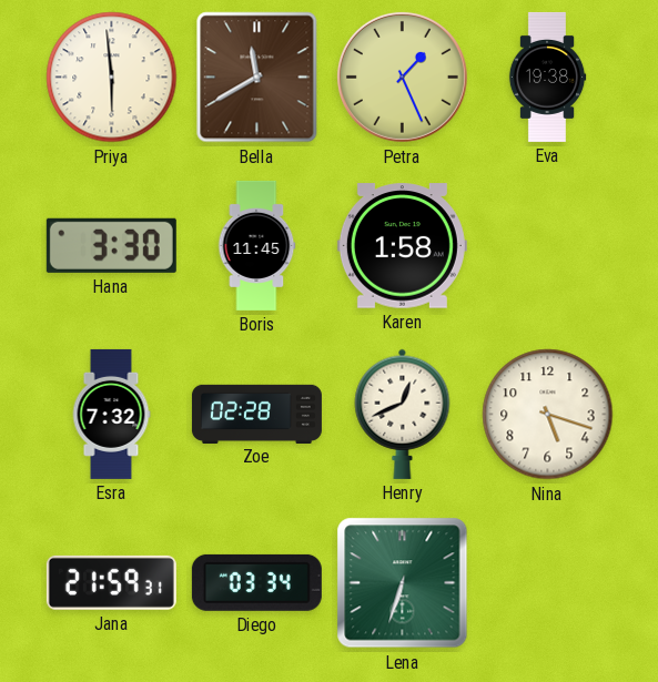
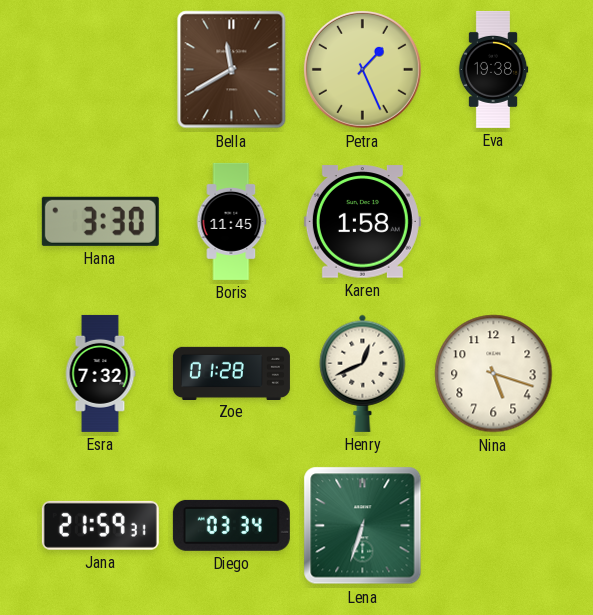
Priya: 5:59 -> none
Zoe: 02:28 -> 01:28
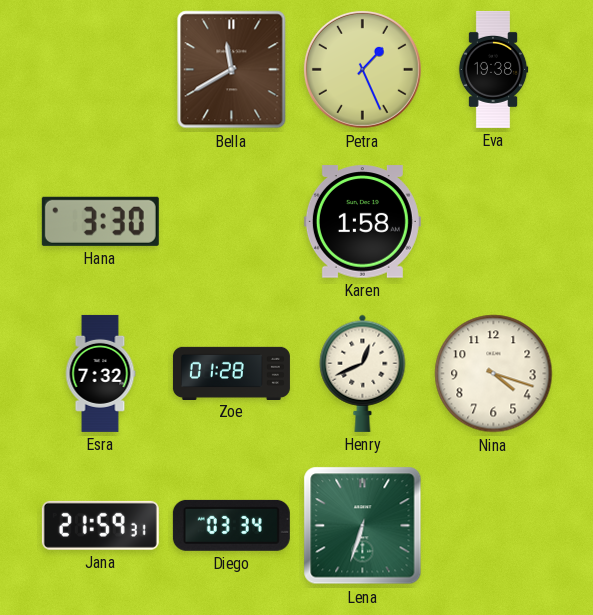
Boris: 11:45 -> none
Nina: 5:18 -> 4:18
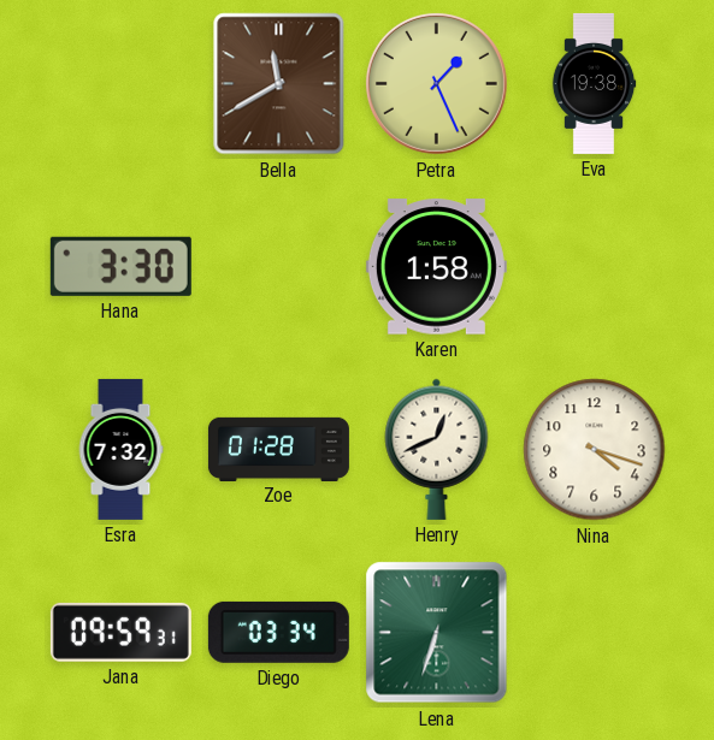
Jana: 21:59 -> 09:59
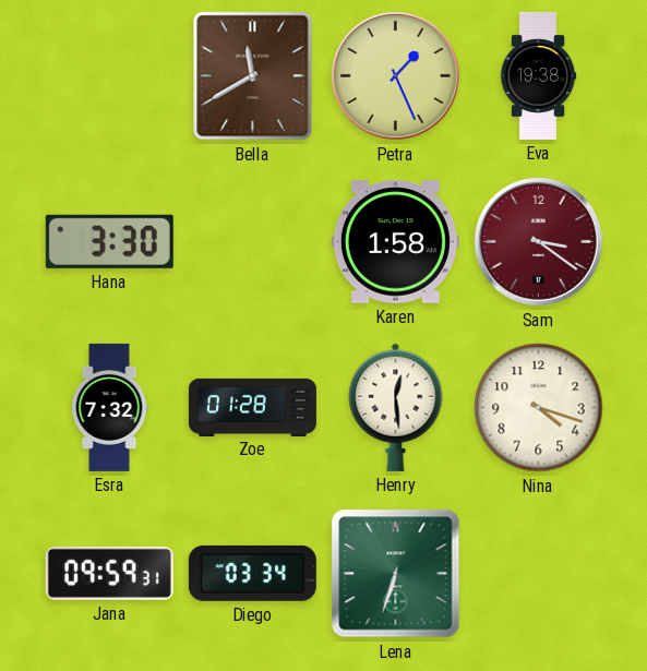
Sam: none -> 3:21
Henry: 12:41 -> 12:29
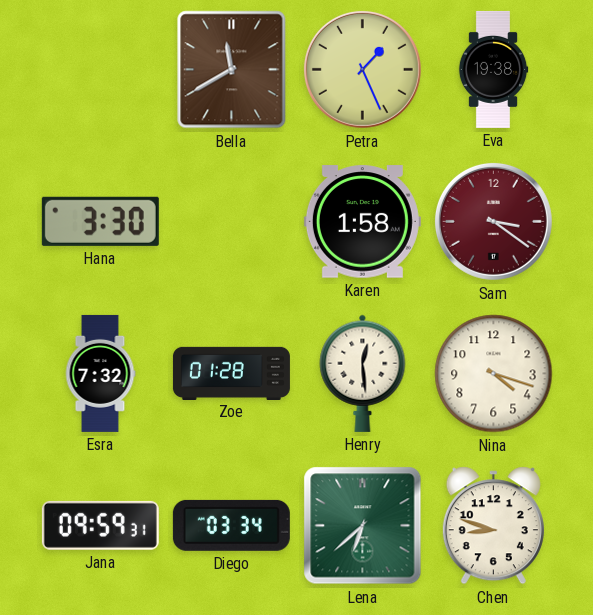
Lena: 6:33 -> 6:38
Chen: none -> 8:48
